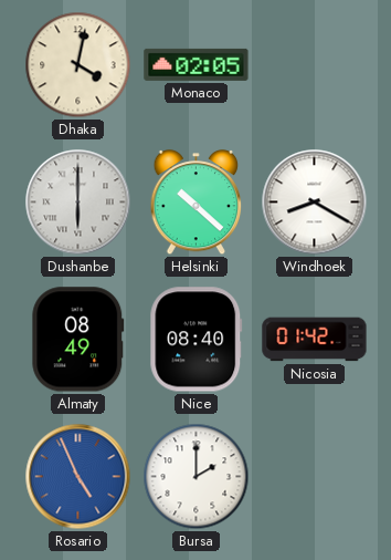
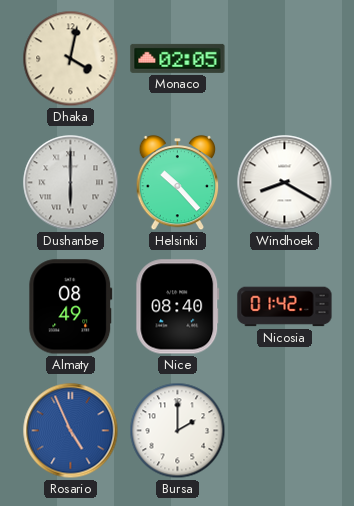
Helsinki: 10:22 -> 10:23
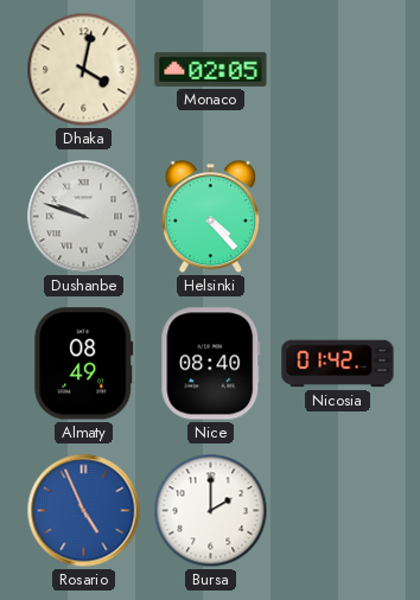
Dushanbe: 6:00 -> 9:48
Helsinki: 10:23 -> 4:23
Windhoek: 8:20 -> none
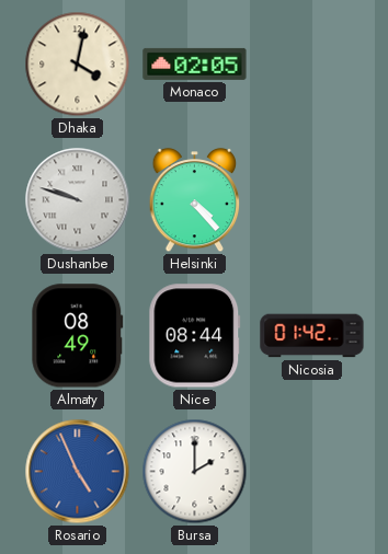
Nice: 08:40 -> 08:44
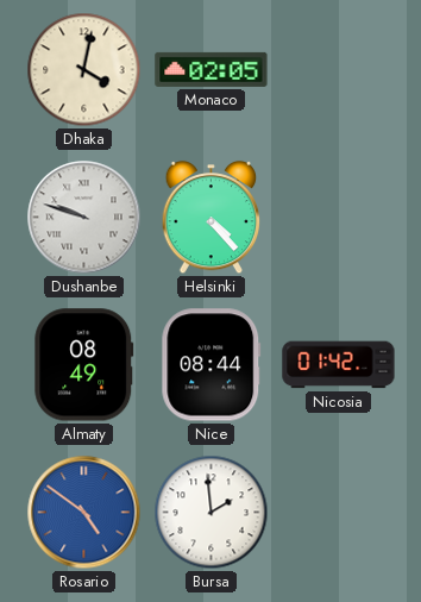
Rosario: 4:56 -> 4:51
Bursa: 2:00 -> 1:59
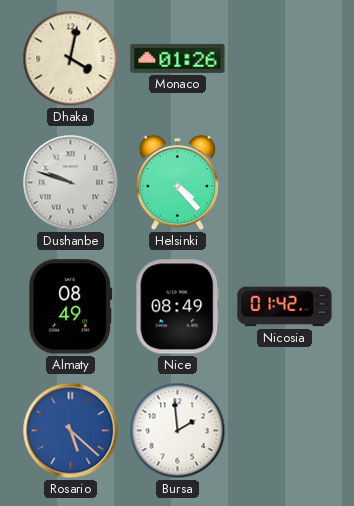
Monaco: 02:05 -> 01:26
Nice: 08:44 -> 08:49
Rosario: 4:51 -> 5:22
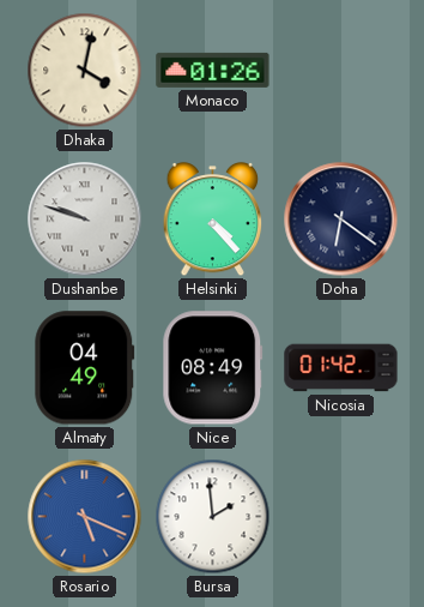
Doha: none -> 6:21
Almaty: 08:49 -> 04:49
Rosario: 5:22 -> 5:19
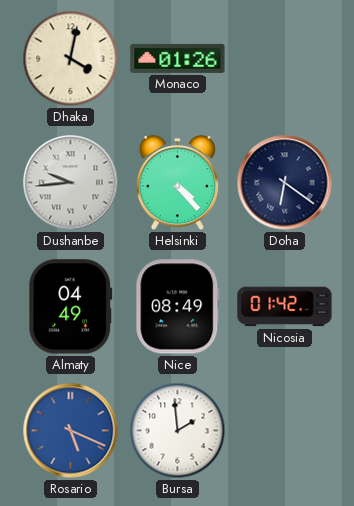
Dushanbe: 9:48 -> 9:44
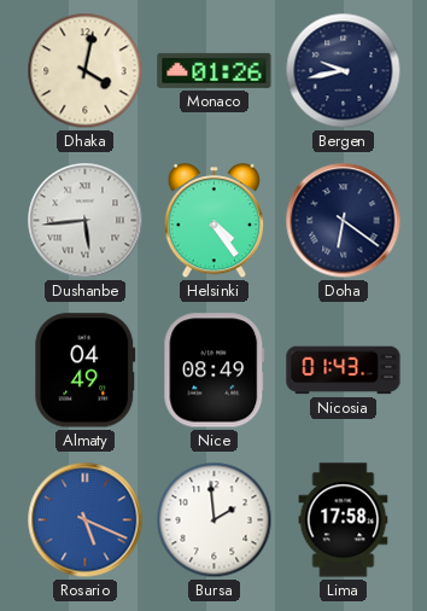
Bergen: none -> 9:43
Dushanbe: 9:44 -> 5:44
Helsinki: 4:23 -> 4:24
Nicosia: 01:42 -> 01:43
Lima: none -> 17:58
